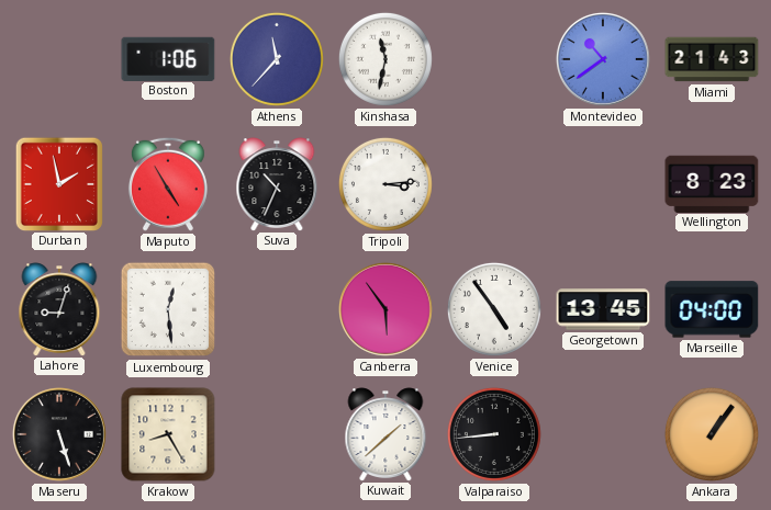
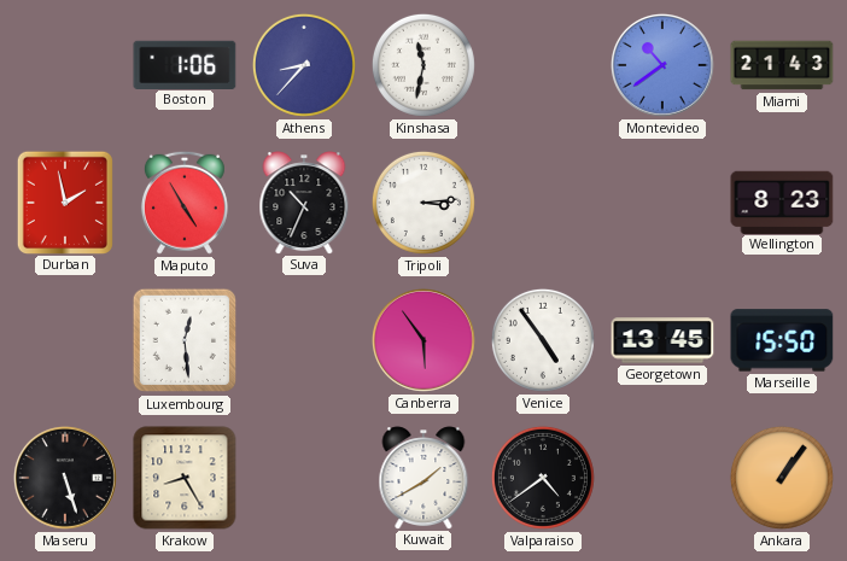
Athens: 11:37 -> 8:37
Lahore: 9:03 -> none
Marseille: 04:00 -> 15:50
Kuwait: 1:38 -> 1:40
Valparaiso: 8:44 -> 4:39
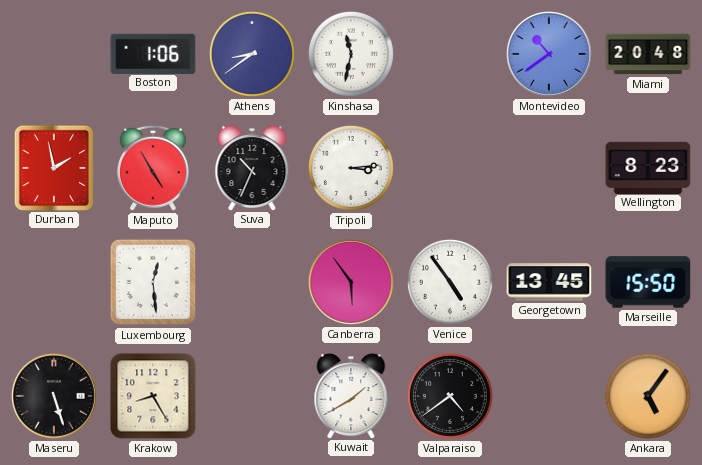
Athens: 8:37 -> 8:39
Miami: 21:43 -> 20:48
Ankara: 1:06 -> 5:06
